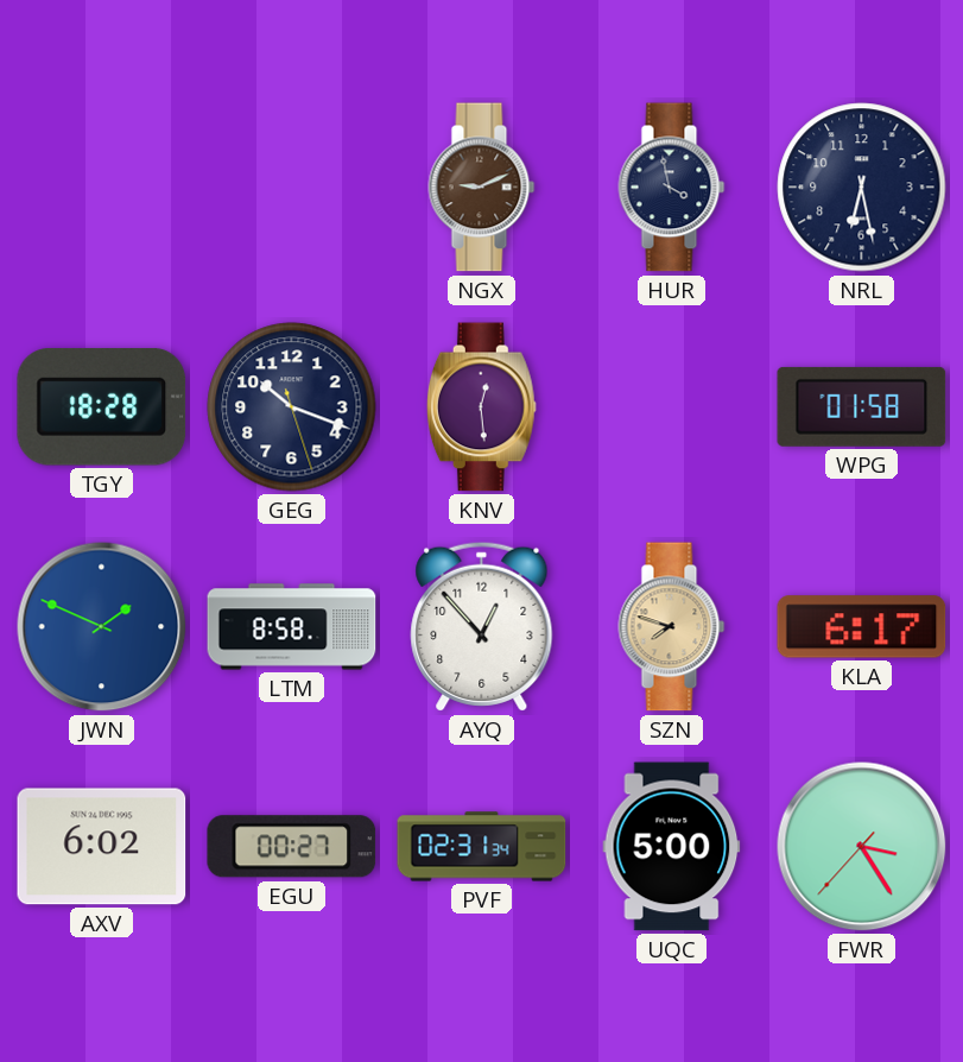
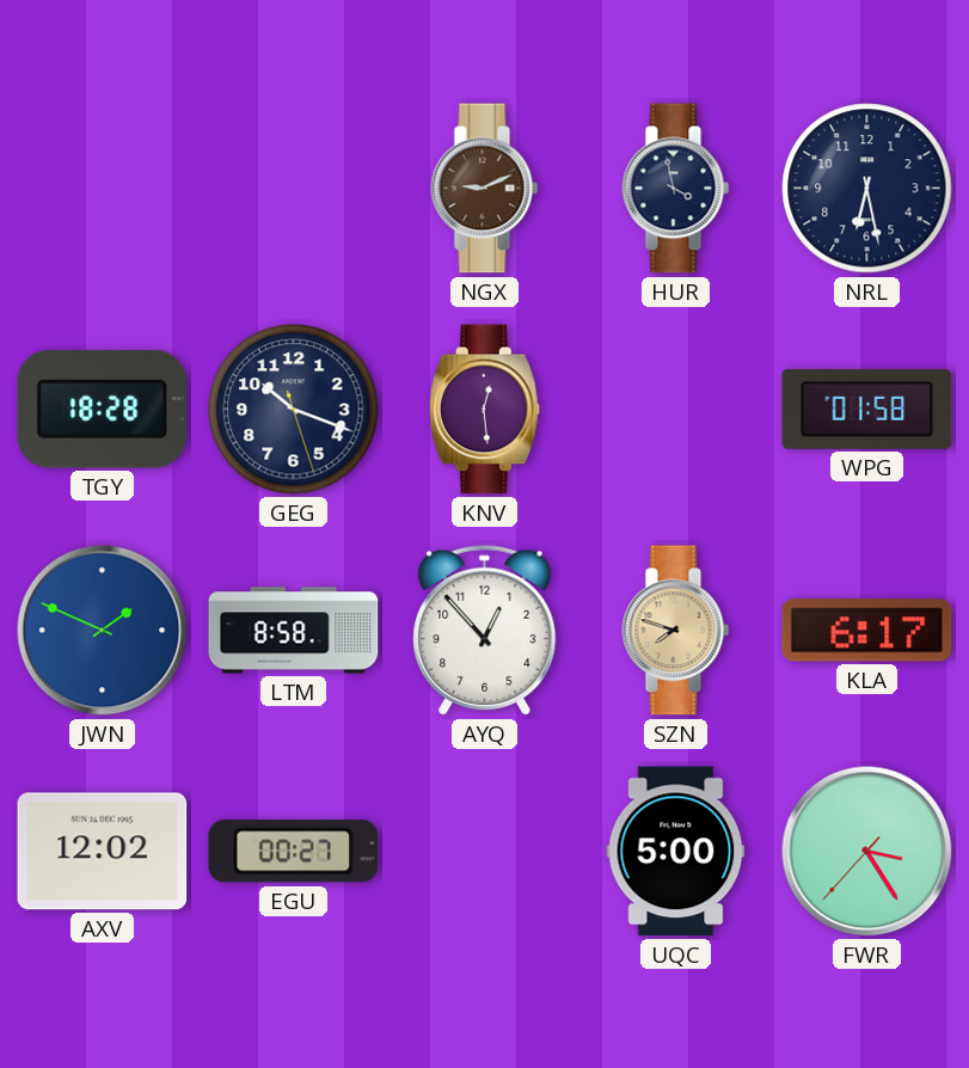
AXV: 6:02 -> 12:02
PVF: 02:31 -> none
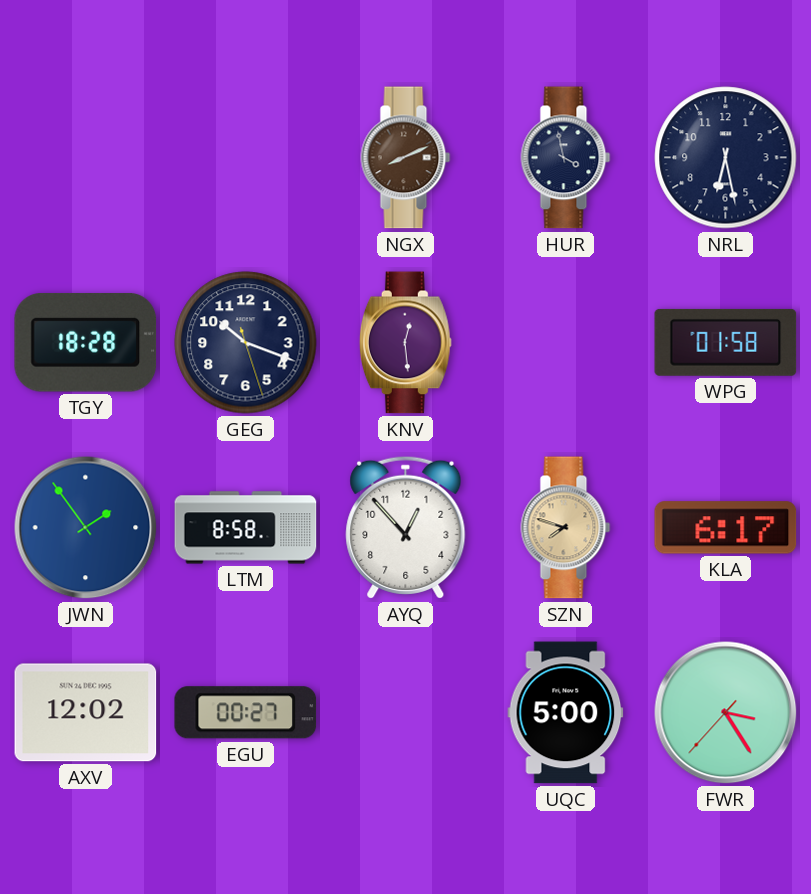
NGX: 9:11 -> 8:11
JWN: 1:49 -> 1:54
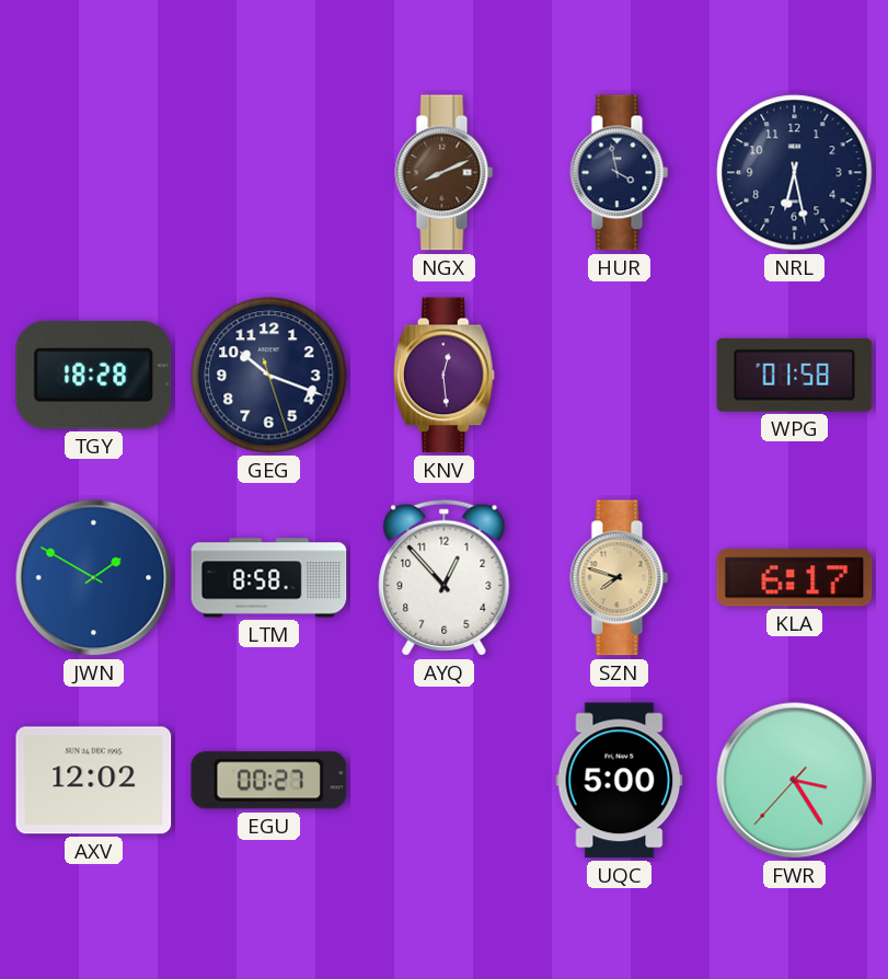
JWN: 1:54 -> 1:50
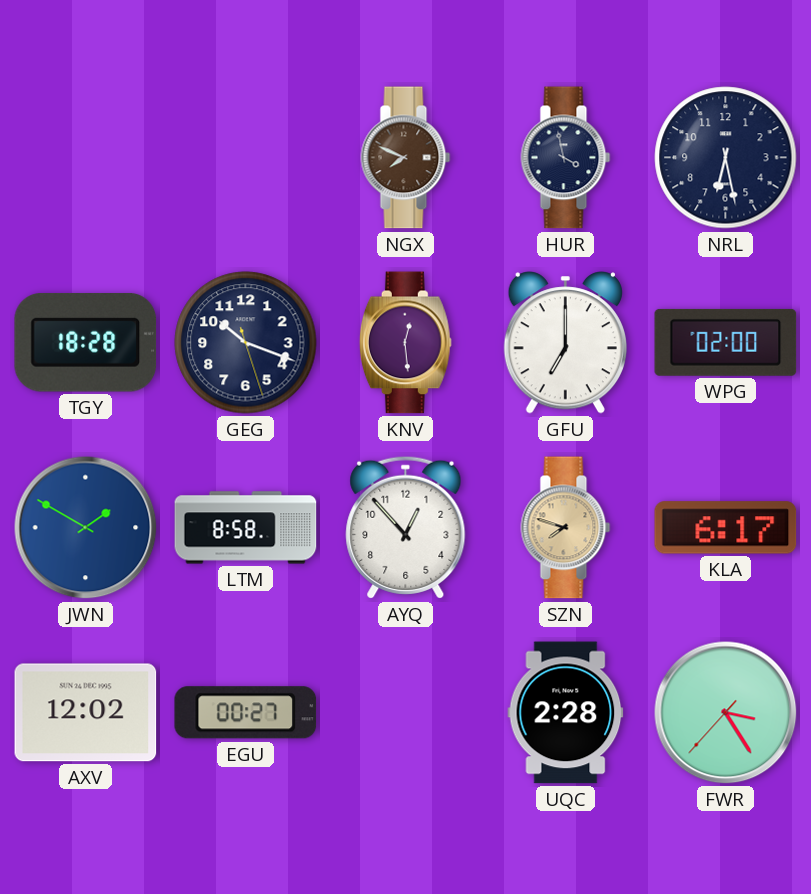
NGX: 8:11 -> 7:49
GFU: none -> 7:00
WPG: 01:58 -> 02:00
UQC: 5:00 -> 2:28
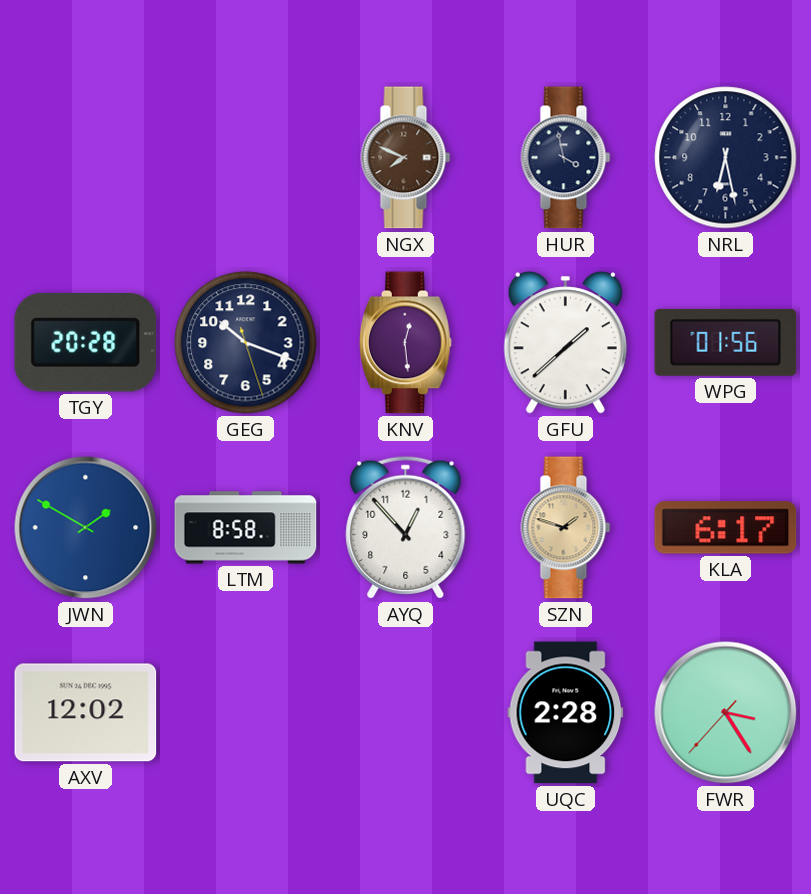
TGY: 18:28 -> 20:28
GFU: 7:00 -> 1:38
WPG: 02:00 -> 01:56
SZN: 7:48 -> 1:48
EGU: 00:27 -> none
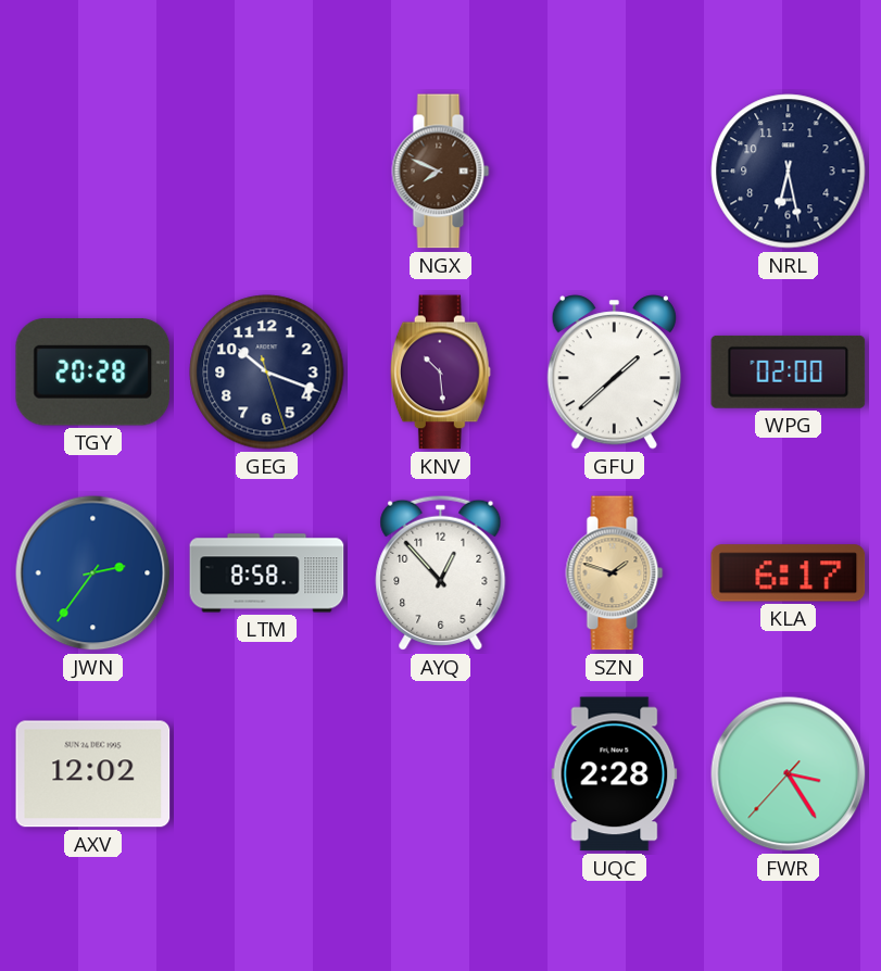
HUR: 3:58 -> none
KNV: 12:29 -> 10:29
WPG: 01:56 -> 02:00
JWN: 1:50 -> 2:36
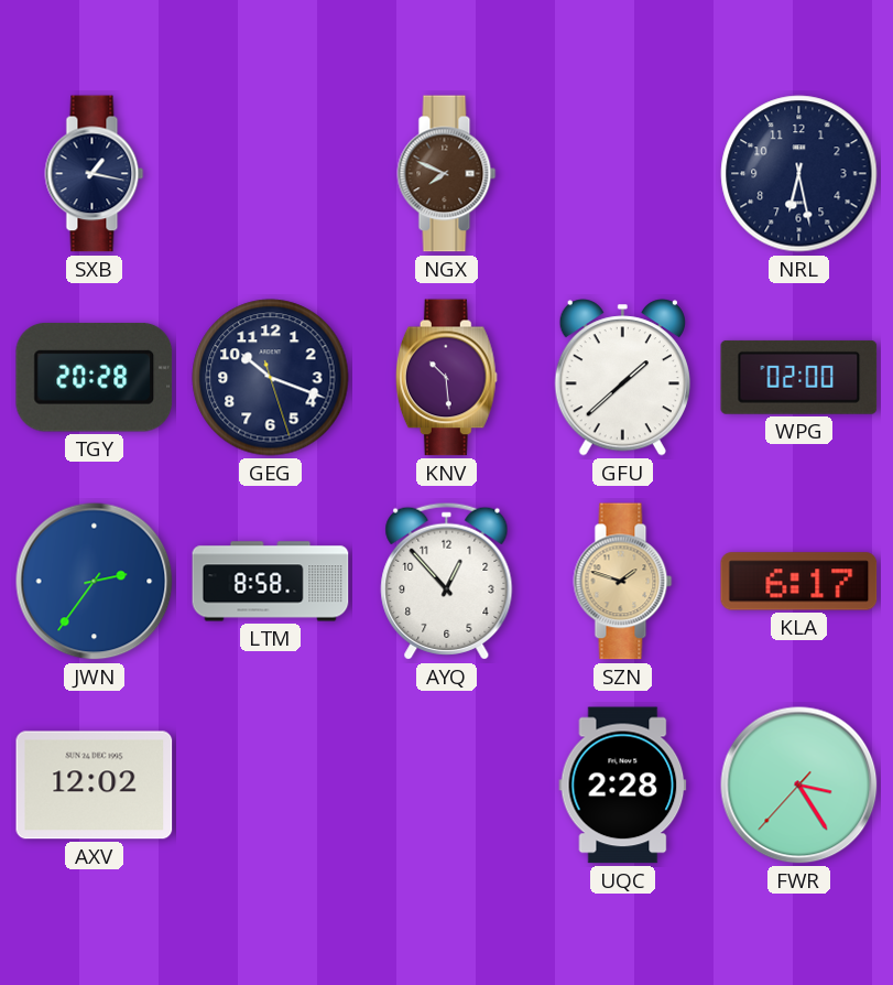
SXB: none -> 1:17
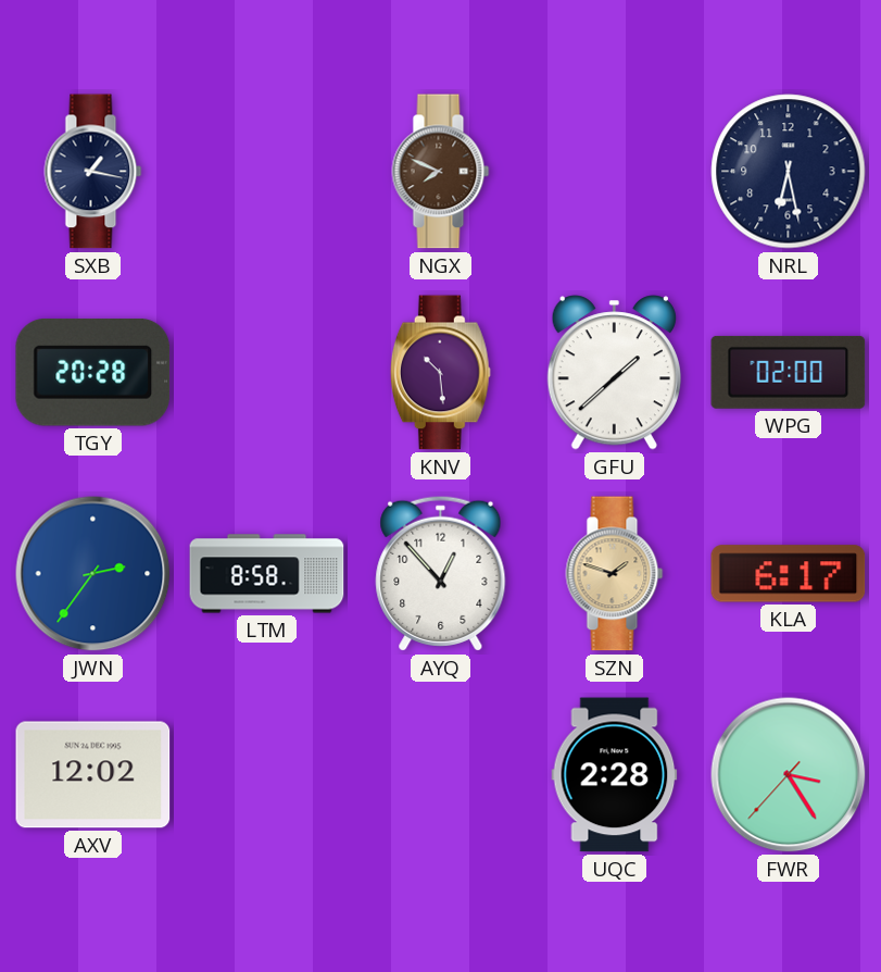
GEG: 10:18 -> none
